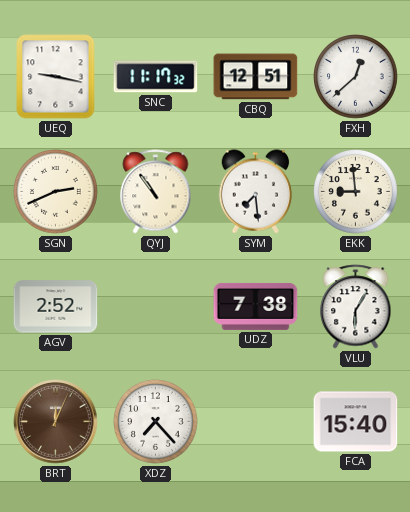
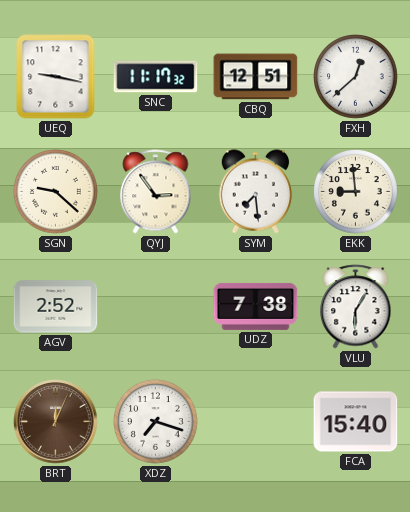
SGN: 2:41 -> 9:22
QYJ: 10:54 -> 2:54
XDZ: 7:23 -> 7:18
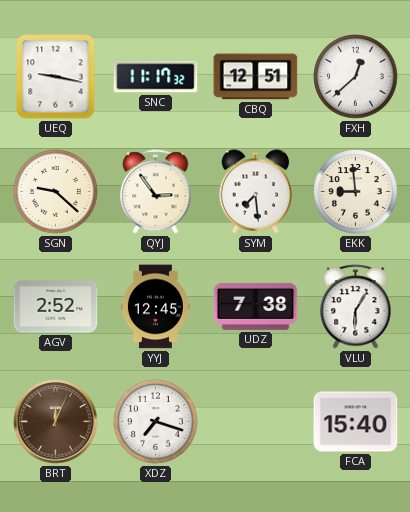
YYJ: none -> 12:45
